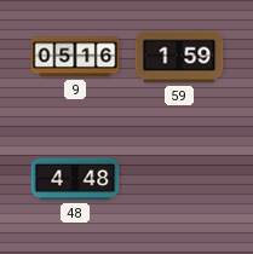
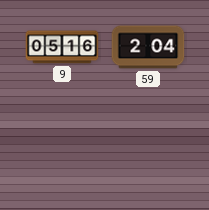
59: 1:59 -> 2:04
48: 4:48 -> none
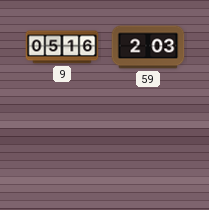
59: 2:04 -> 2:03
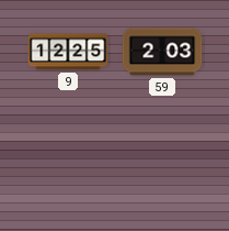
9: 05:16 -> 12:25
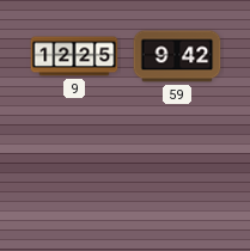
59: 2:03 -> 9:42
